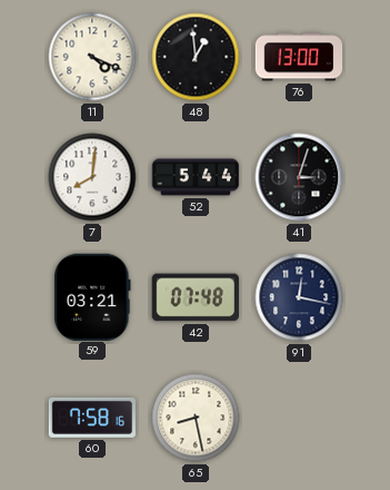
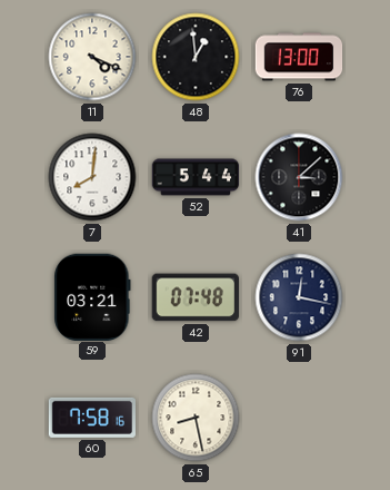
41: 3:03 -> 3:08
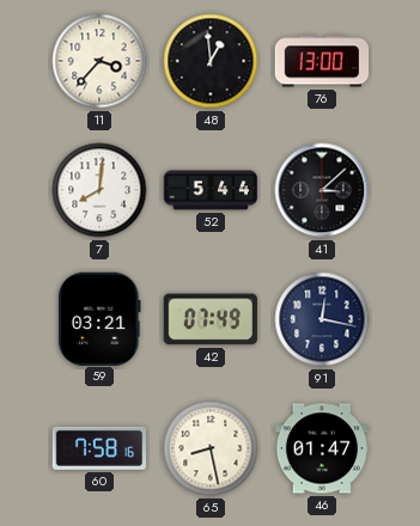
11: 4:19 -> 3:37
42: 07:48 -> 07:49
46: none -> 01:47
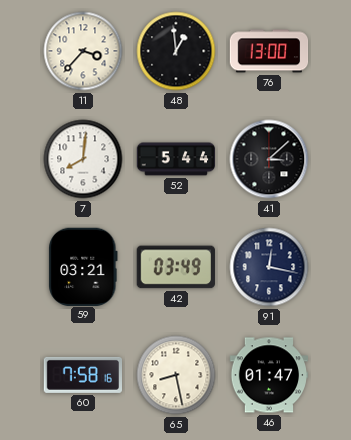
42: 07:49 -> 03:49
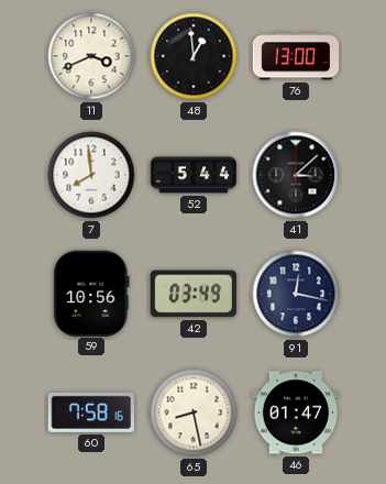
11: 3:37 -> 3:41
7: 8:01 -> 7:59
59: 03:21 -> 10:56
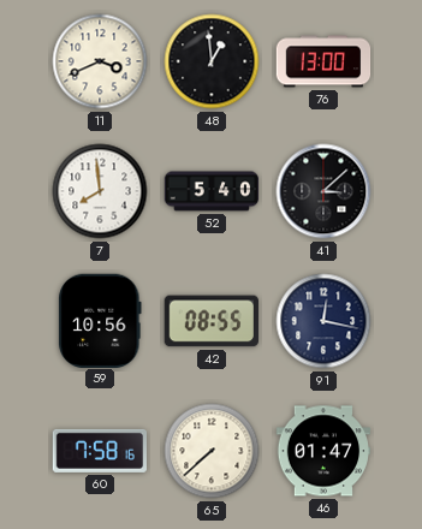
52: 5:44 -> 5:40
42: 03:49 -> 08:55
65: 8:28 -> 7:38
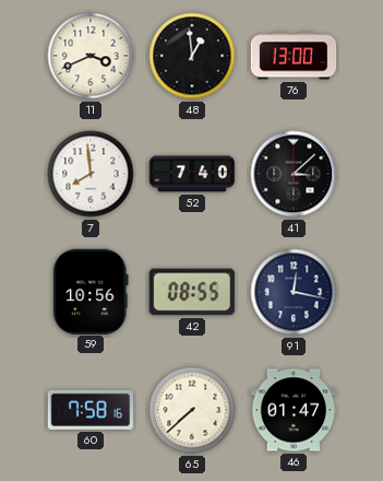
52: 5:40 -> 7:40
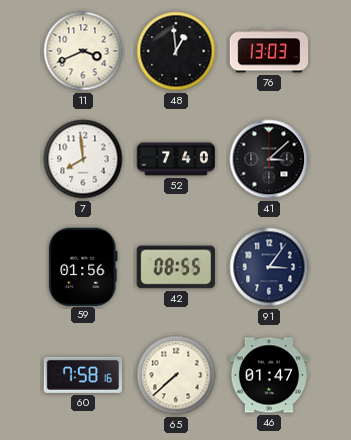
76: 13:00 -> 13:03
59: 10:56 -> 01:56
91: 12:17 -> 3:06
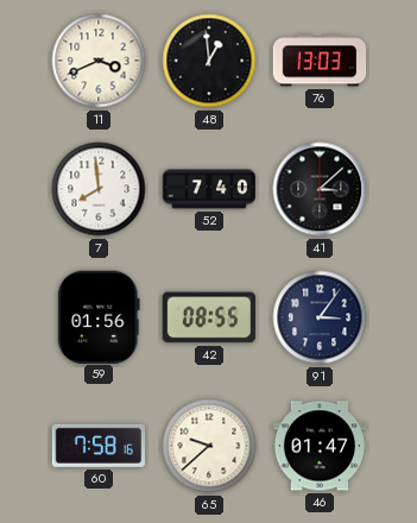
65: 7:38 -> 9:38
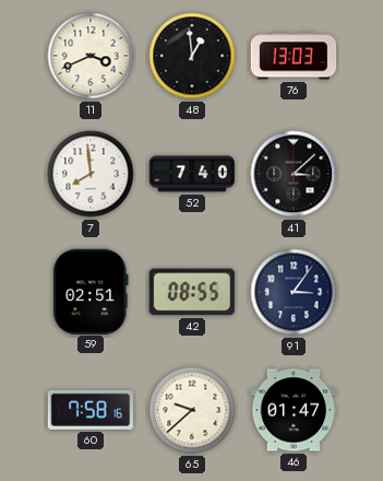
59: 01:56 -> 02:51
